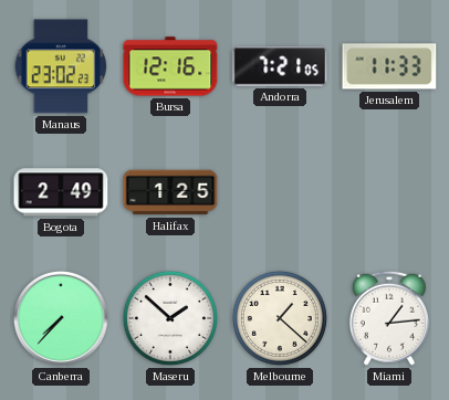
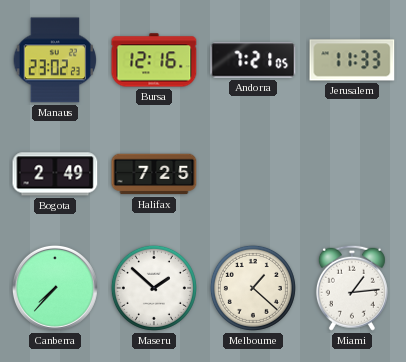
Halifax: 1:25 -> 7:25
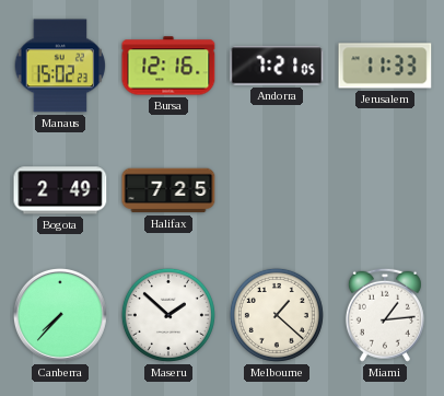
Manaus: 23:02 -> 15:02
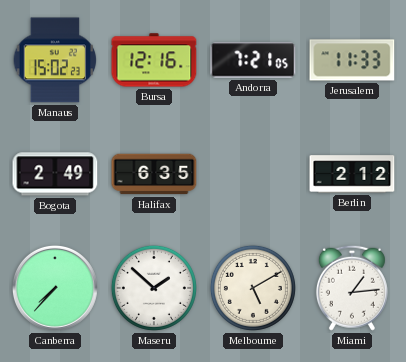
Halifax: 7:25 -> 6:35
Berlin: none -> 2:12
Melbourne: 1:22 -> 5:10
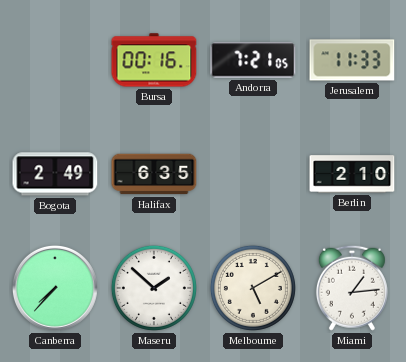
Manaus: 15:02 -> none
Bursa: 12:16 -> 00:16
Berlin: 2:12 -> 2:10
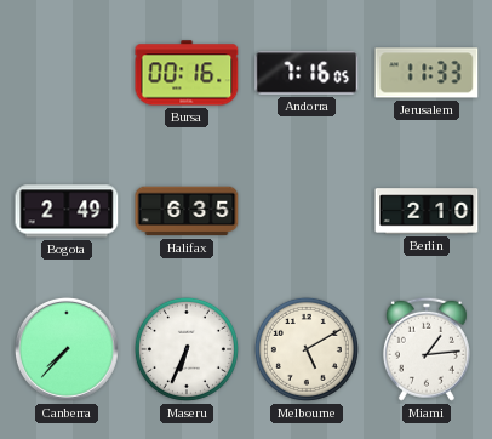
Andorra: 7:21 -> 7:16
Maseru: 1:52 -> 6:34
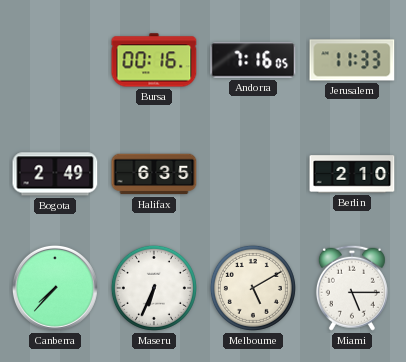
Miami: 1:14 -> 5:15
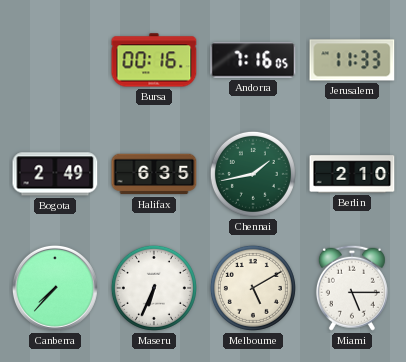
Chennai: none -> 1:43
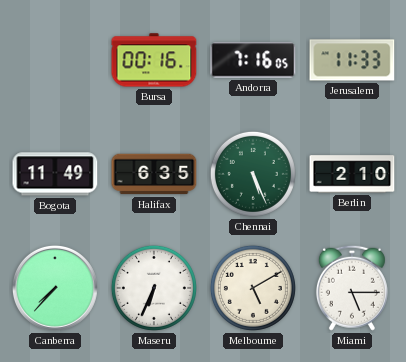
Bogota: 2:49 -> 11:49
Chennai: 1:43 -> 5:26
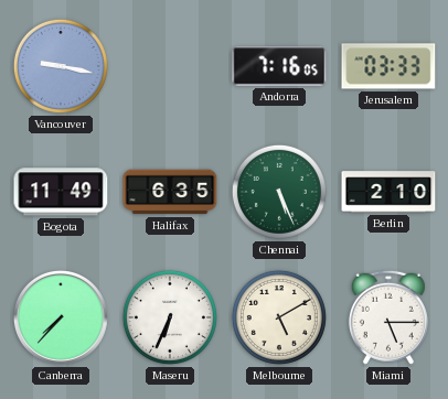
Vancouver: none -> 9:17
Bursa: 00:16 -> none
Jerusalem: 11:33 -> 03:33
